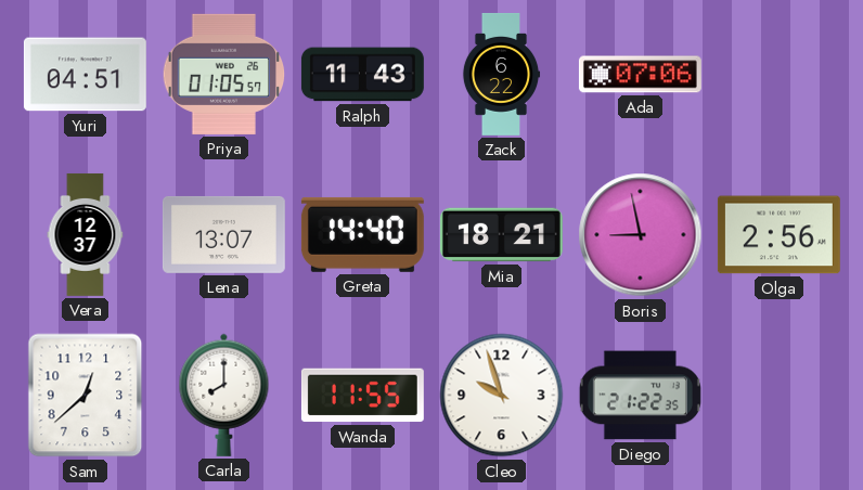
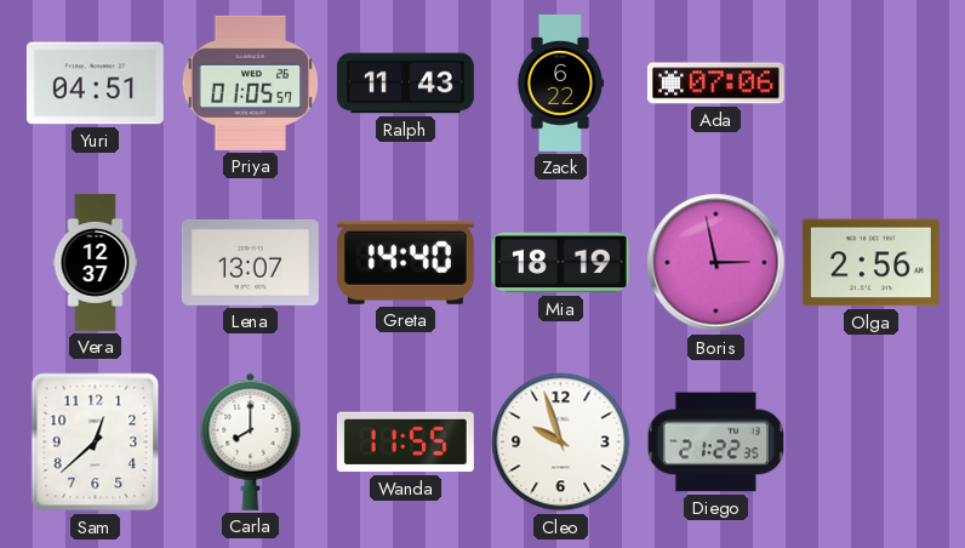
Mia: 18:21 -> 18:19
Boris: 8:58 -> 2:58
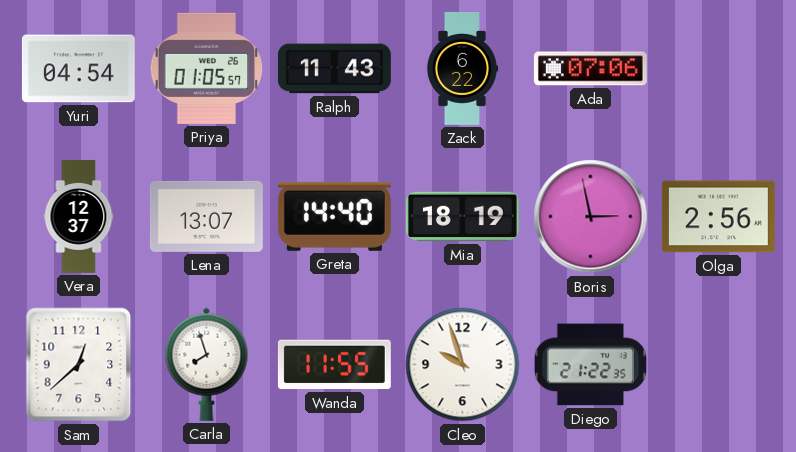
Yuri: 04:51 -> 04:54
Carla: 8:00 -> 7:57
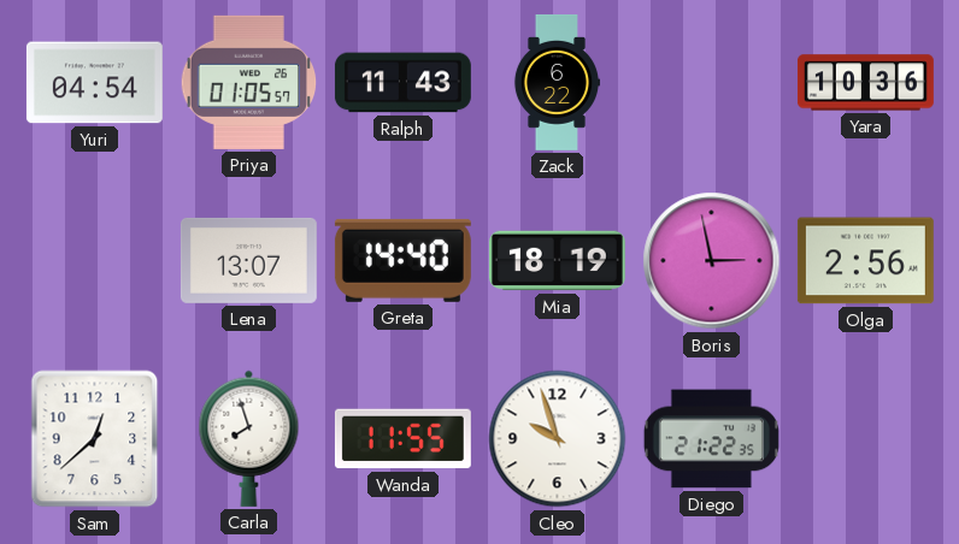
Ada: 07:06 -> none
Yara: none -> 10:36
Vera: 12:37 -> none
